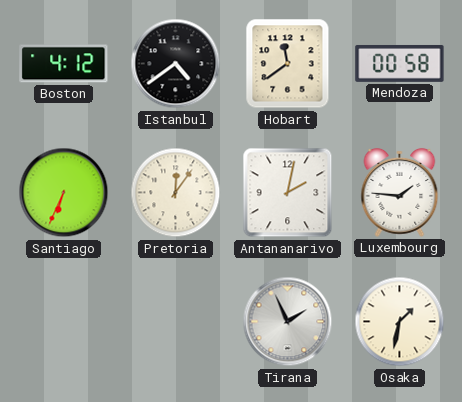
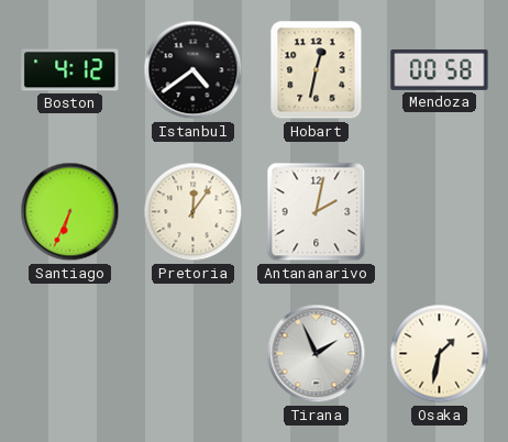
Hobart: 11:39 -> 12:32
Luxembourg: 1:46 -> none
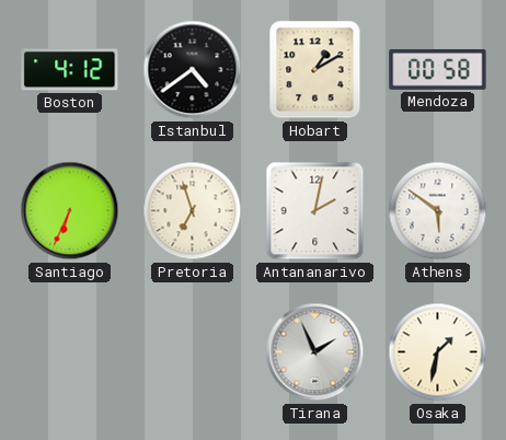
Hobart: 12:32 -> 1:10
Pretoria: 12:06 -> 6:57
Athens: none -> 5:51
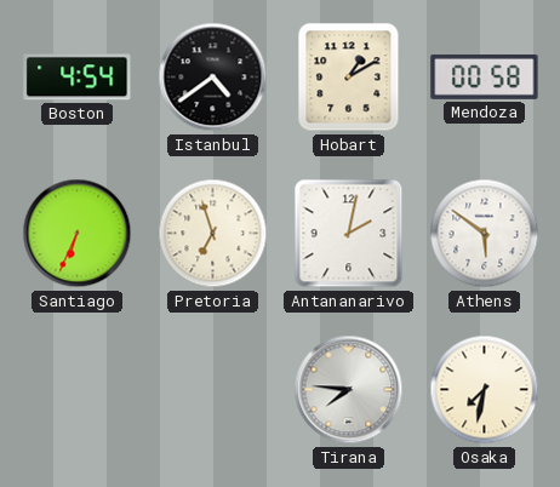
Boston: 4:12 -> 4:54
Tirana: 1:56 -> 7:46
Osaka: 1:32 -> 7:32
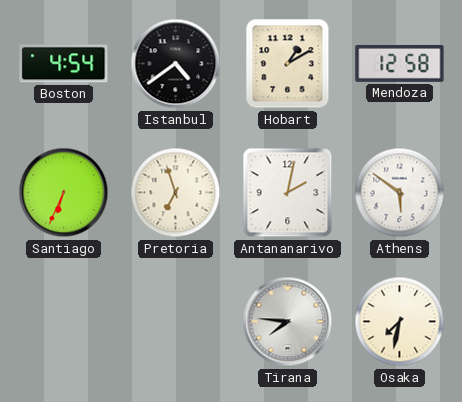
Mendoza: 00:58 -> 12:58
